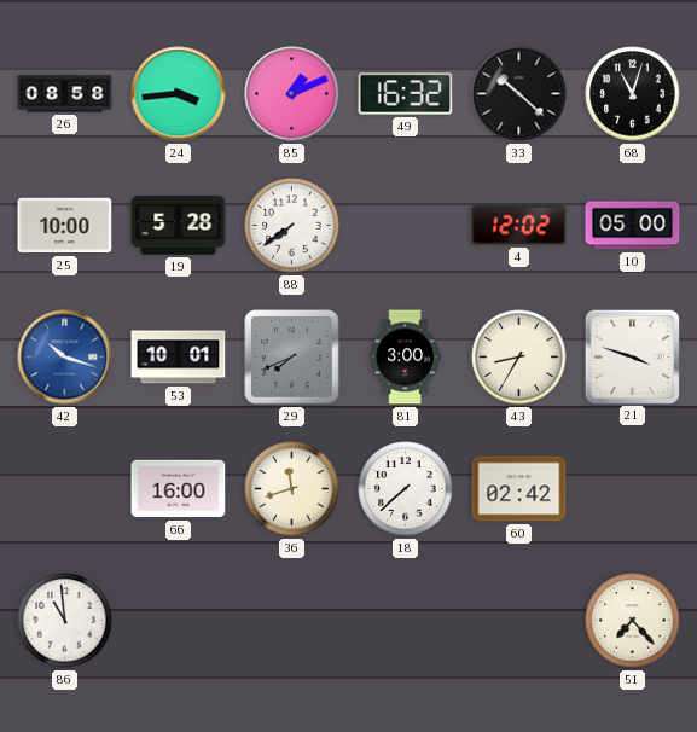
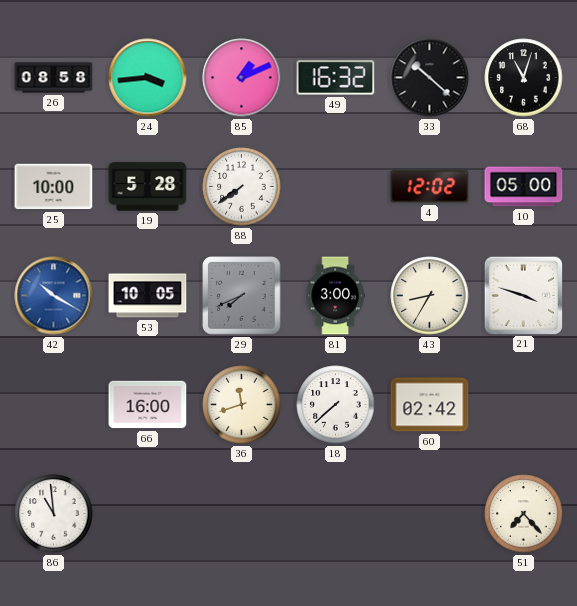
42: 10:18 -> 10:20
53: 10:01 -> 10:05
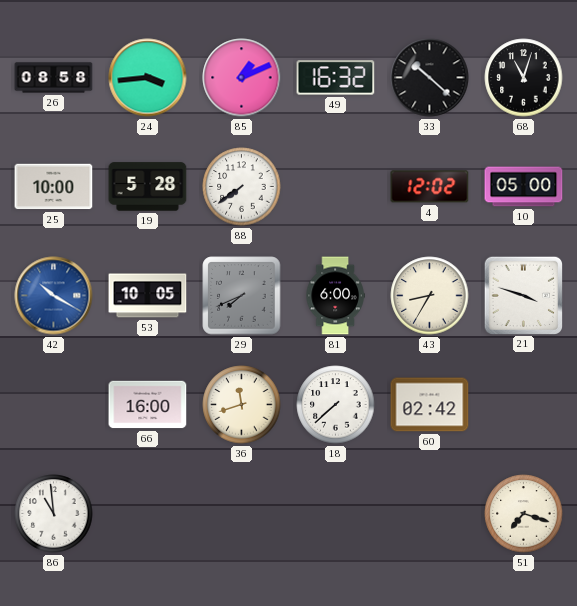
81: 3:00 -> 6:00
51: 7:23 -> 7:18
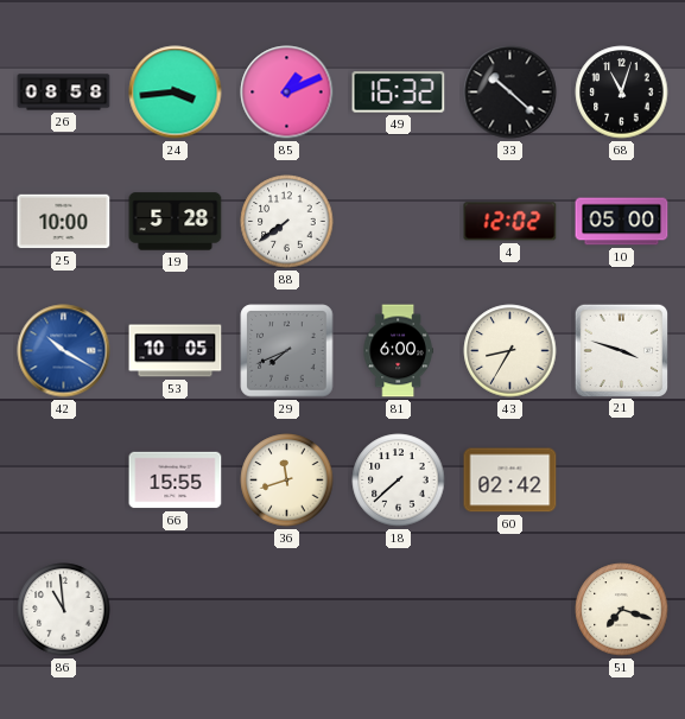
66: 16:00 -> 15:55
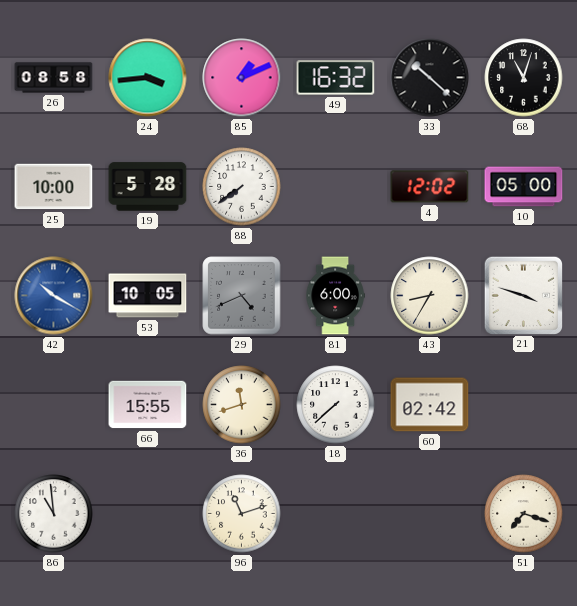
29: 7:41 -> 4:41
96: none -> 11:12
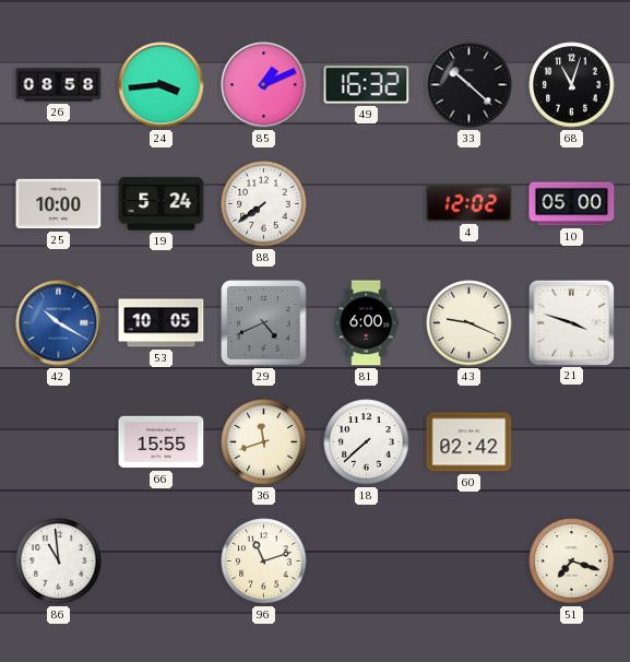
19: 5:28 -> 5:24
43: 8:35 -> 9:19
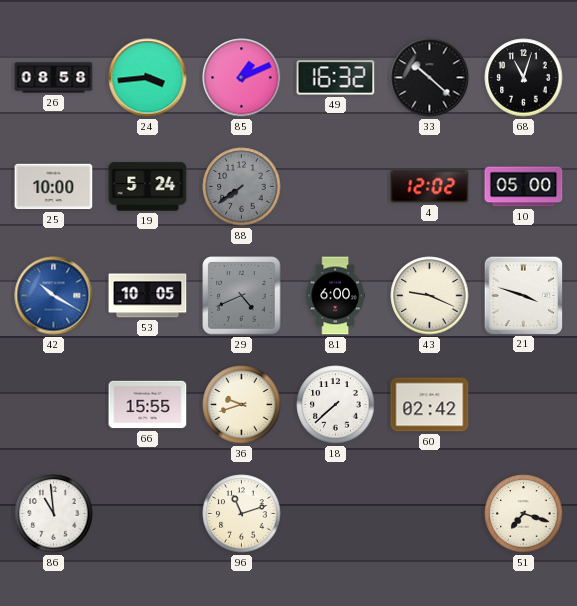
88 dial: white -> grey
36: 11:42 -> 9:42
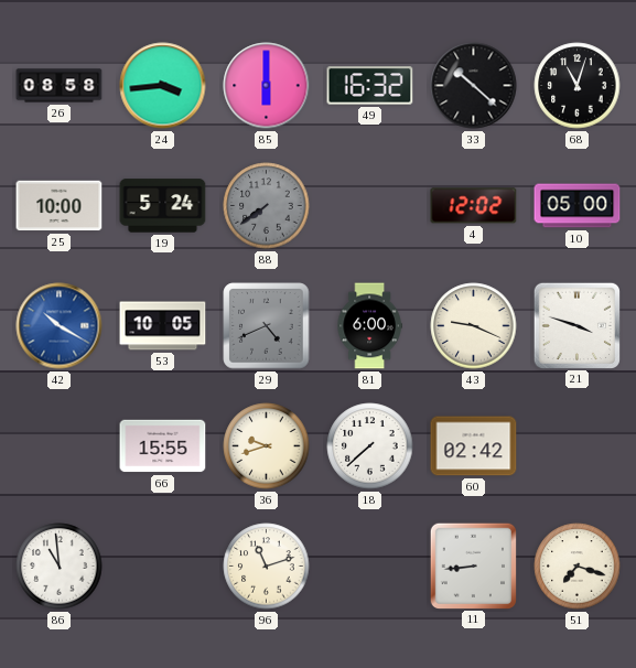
85: 1:11 -> 6:00
11: none -> 8:44
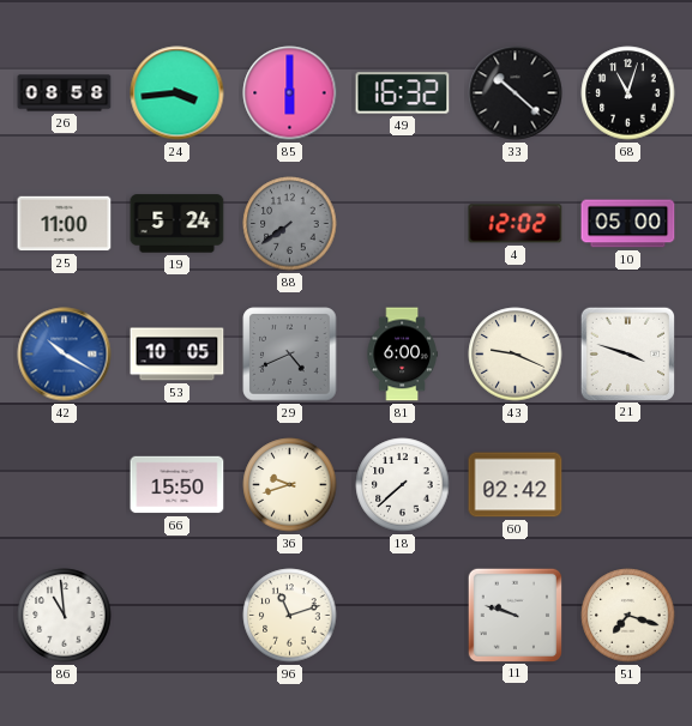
25: 10:00 -> 11:00
66: 15:55 -> 15:50
11: 8:44 -> 9:48
